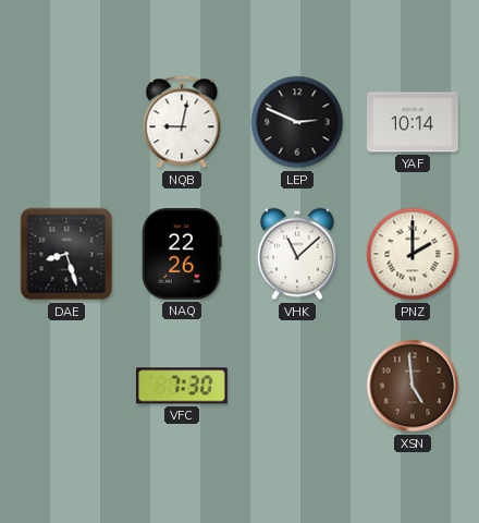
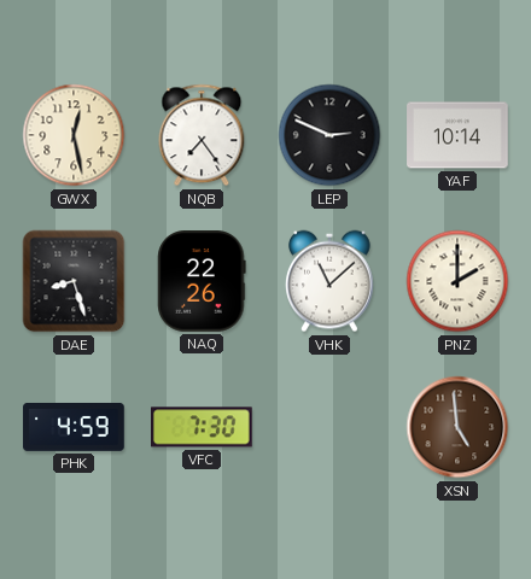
GWX: none -> 12:28
NQB: 9:02 -> 7:24
PHK: none -> 4:59
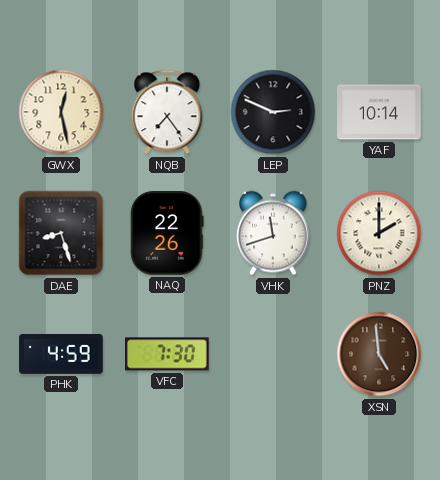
VHK: 11:08 -> 11:42
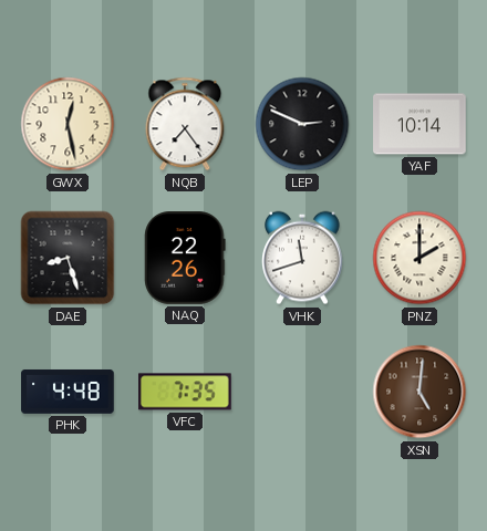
PHK: 4:59 -> 4:48
VFC: 7:30 -> 7:35
XSN: 4:59 -> 5:01
